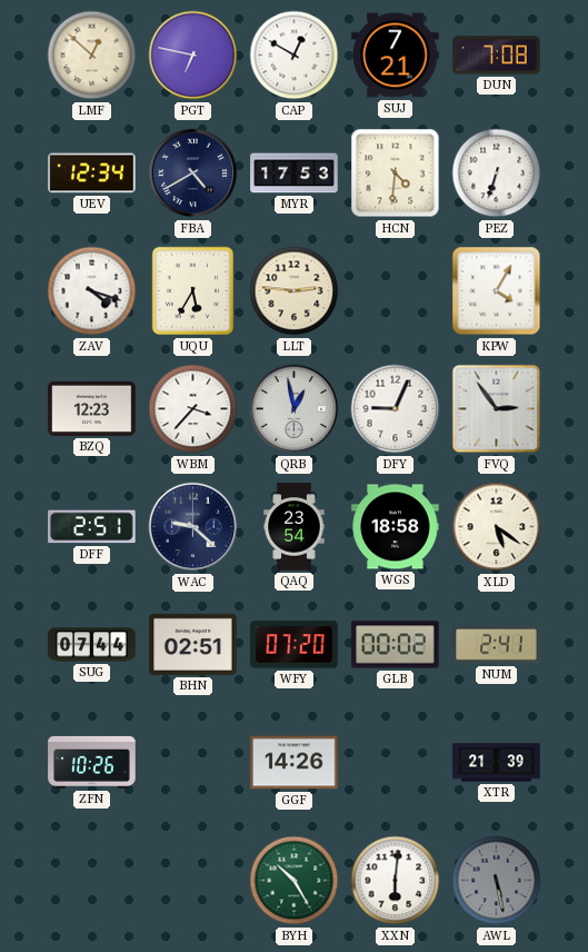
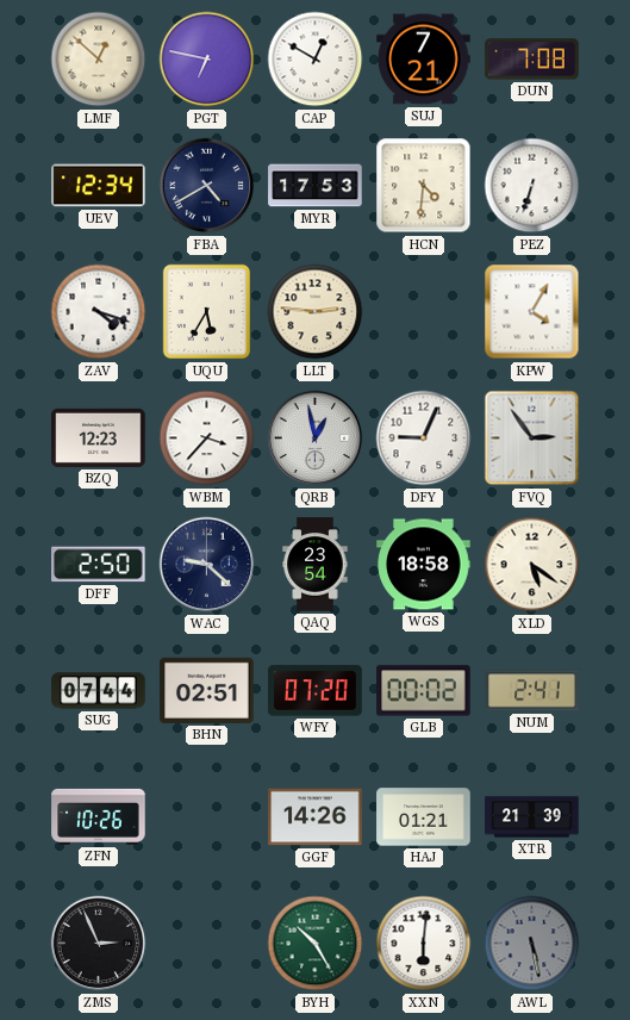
DFF: 2:51 -> 2:50
HAJ: none -> 01:21
ZMS: none -> 2:56
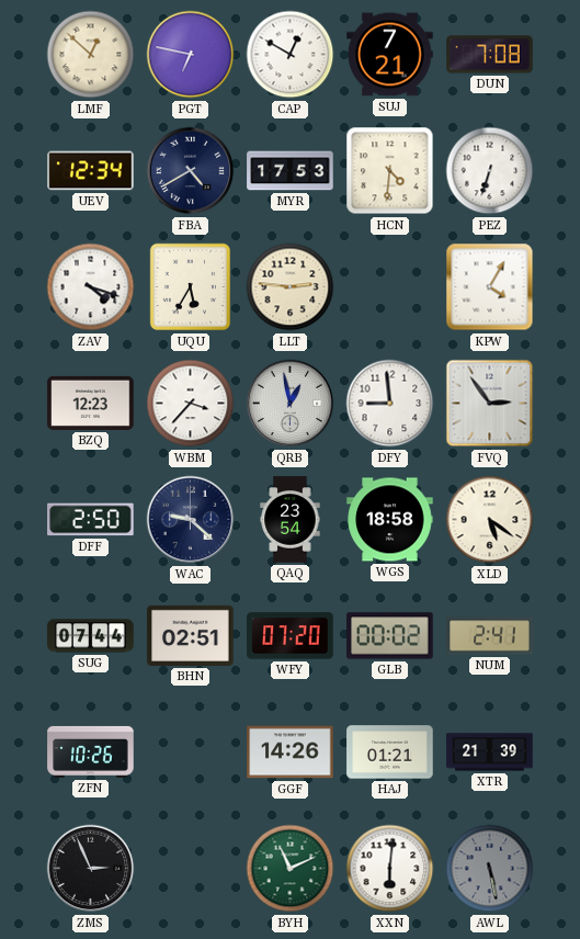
DFY: 9:04 -> 8:59
BYH: 10:25 -> 11:11
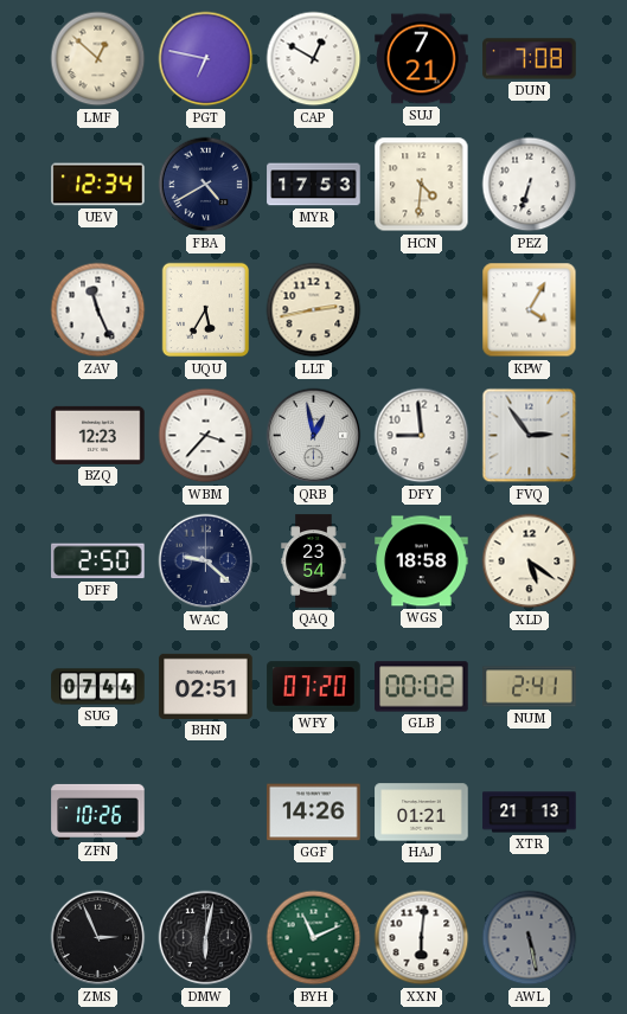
ZAV: 4:18 -> 11:26
LLT: 2:46 -> 2:43
XTR: 21:39 -> 21:13
DMW: none -> 6:02
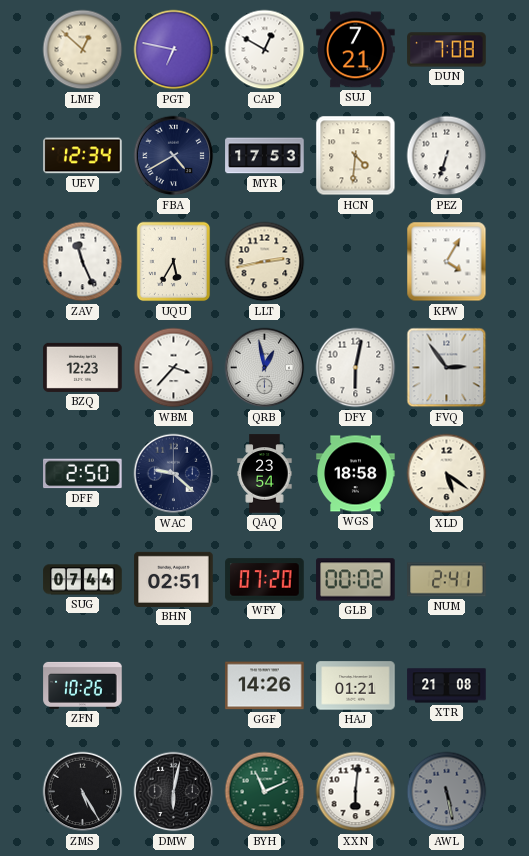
DFY: 8:59 -> 6:02
XTR: 21:13 -> 21:08
ZMS: 2:56 -> 5:25
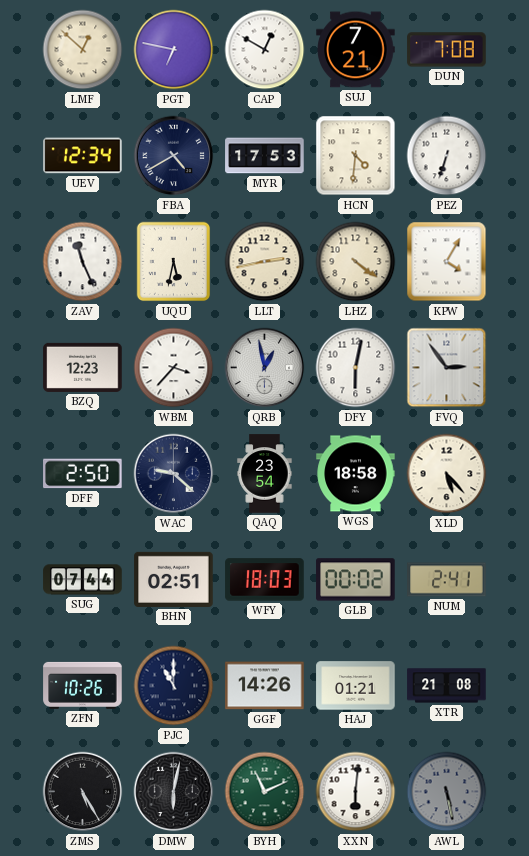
UQU: 5:35 -> 5:32
LHZ: none -> 4:21
XLD: 5:21 -> 5:23
WFY: 07:20 -> 18:03
PJC: none -> 11:00
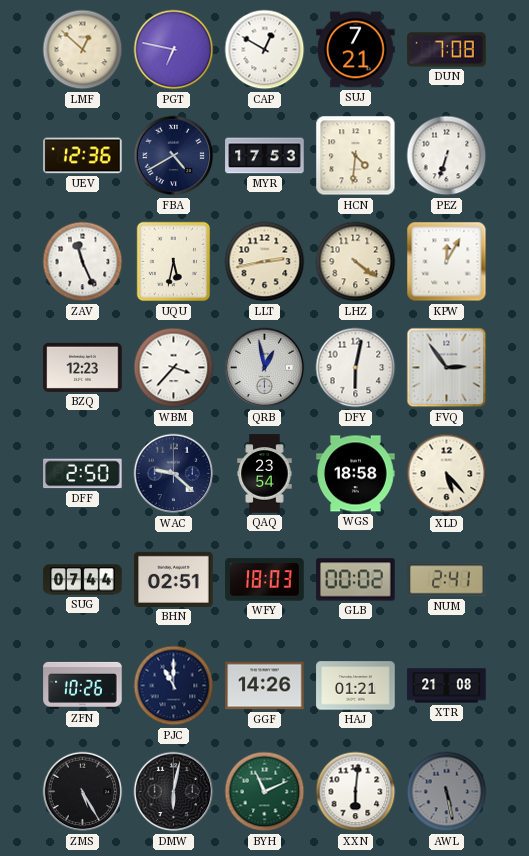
UEV: 12:34 -> 12:36
KPW: 4:05 -> 12:05
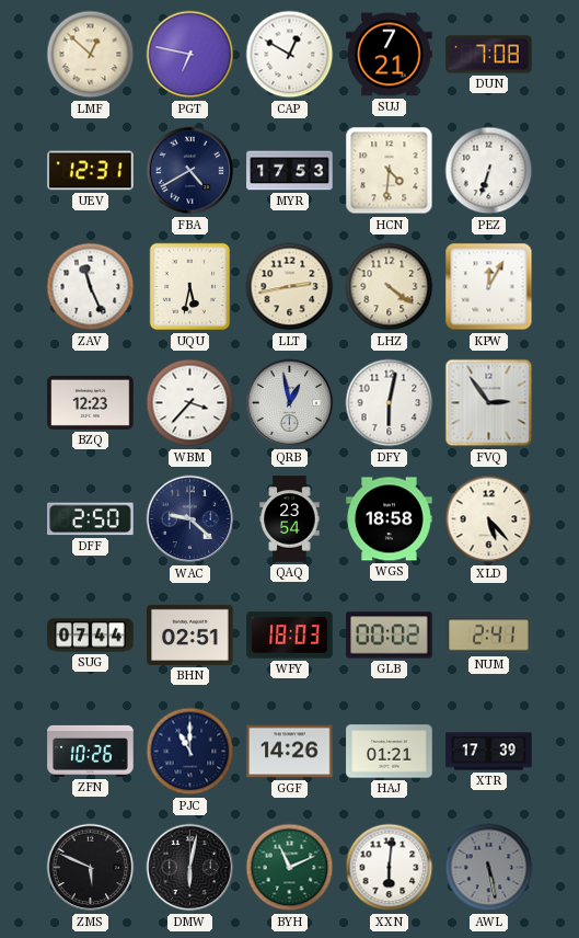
UEV: 12:36 -> 12:31
XTR: 21:08 -> 17:39
ZMS: 5:25 -> 5:49
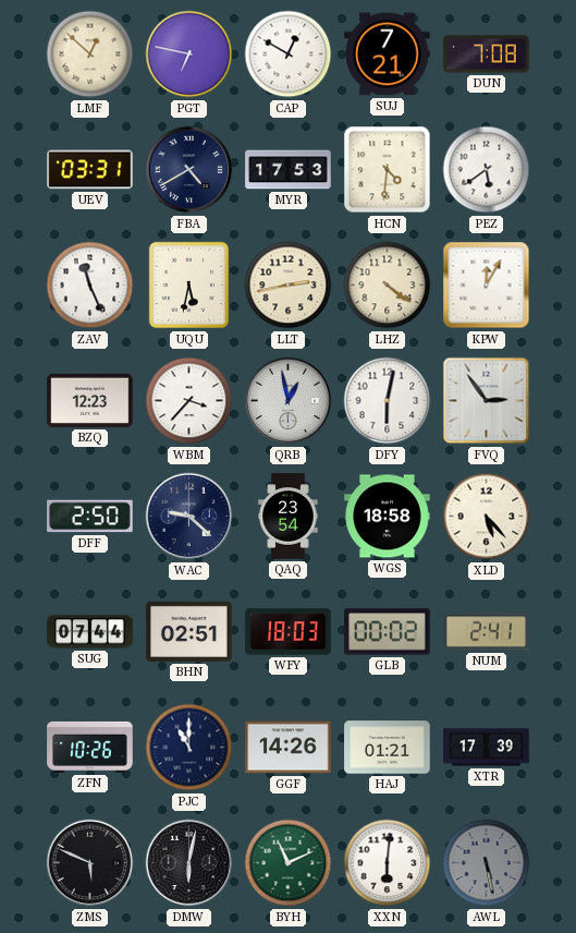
UEV: 12:31 -> 03:31
PEZ: 6:33 -> 5:39
